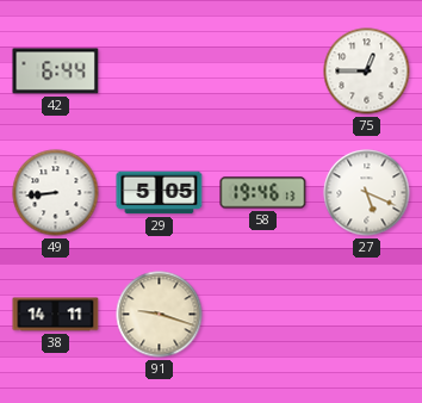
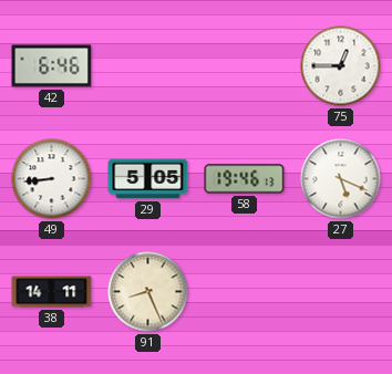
42: 6:44 -> 6:46
91: 9:18 -> 8:26
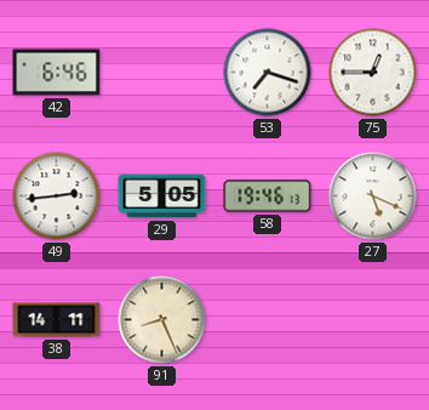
53: none -> 7:18
49: 8:44 -> 2:44
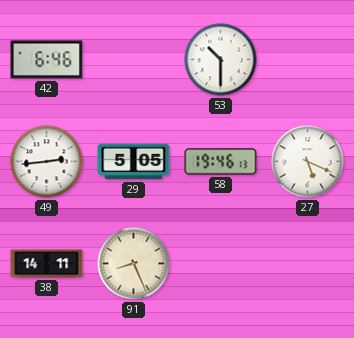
53: 7:18 -> 10:30
75: 12:45 -> none
